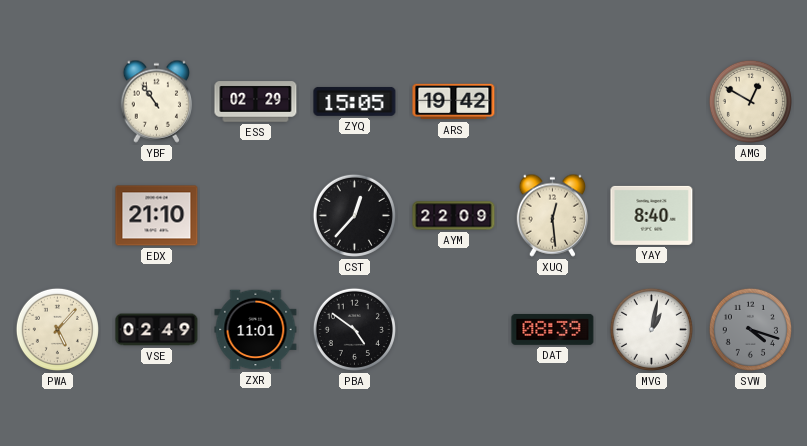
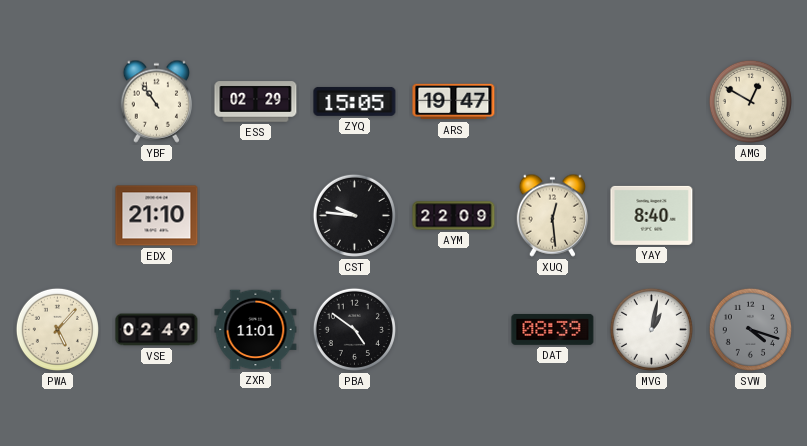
ARS: 19:42 -> 19:47
CST: 12:37 -> 9:46
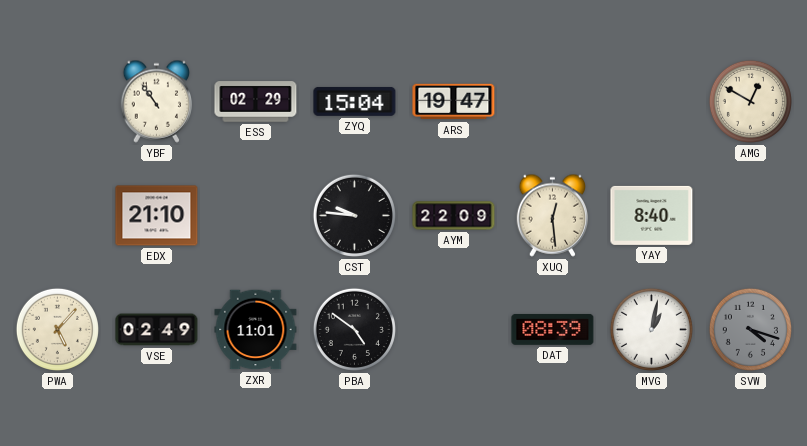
ZYQ: 15:05 -> 15:04
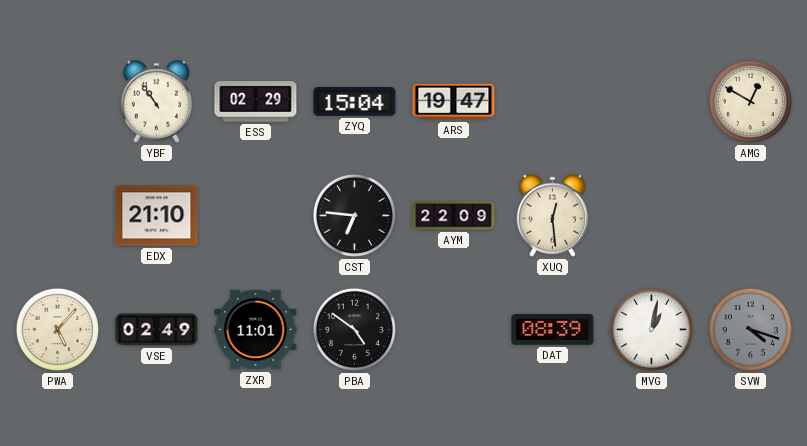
CST: 9:46 -> 6:46
YAY: 8:40 -> none
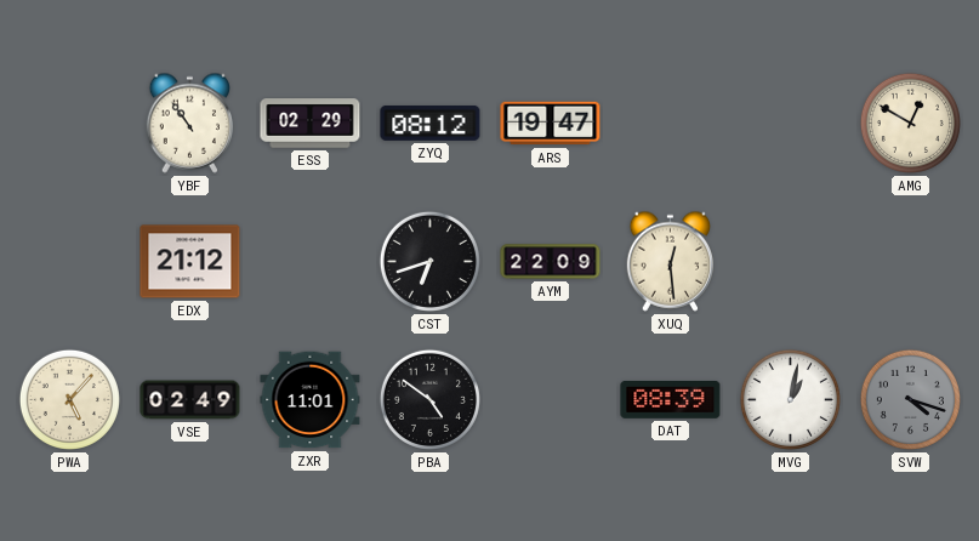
ZYQ: 15:04 -> 08:12
EDX: 21:10 -> 21:12
CST: 6:46 -> 6:42
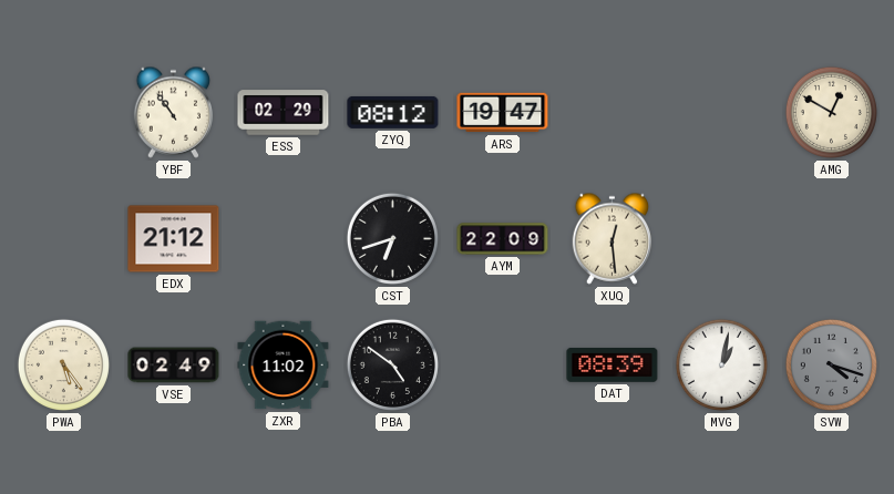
PWA: 5:07 -> 5:24
ZXR: 11:01 -> 11:02
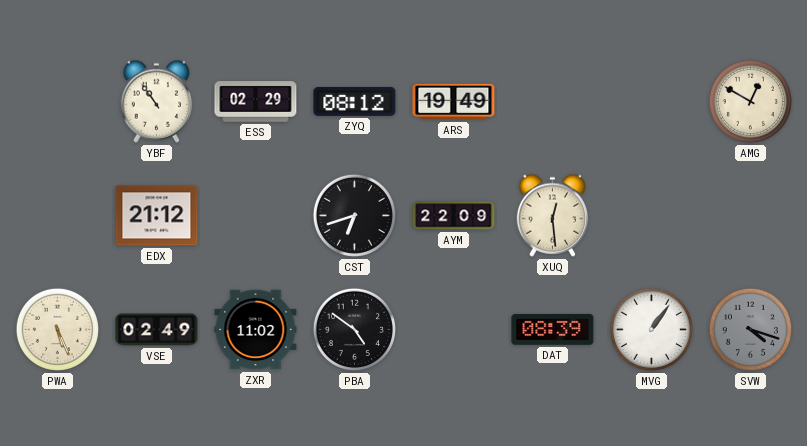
ARS: 19:47 -> 19:49
PWA: 5:24 -> 5:26
MVG: 1:02 -> 1:06
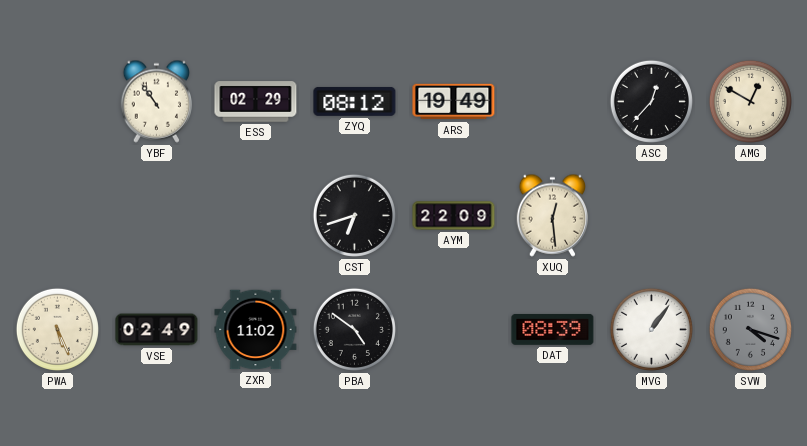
ASC: none -> 12:37
EDX: 21:12 -> none
